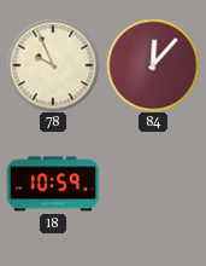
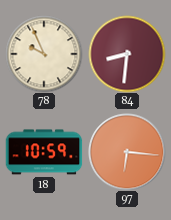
84: 12:07 -> 8:31
97: none -> 6:16
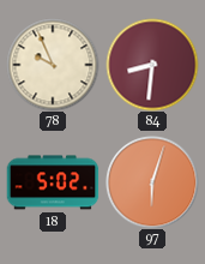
18: 10:59 -> 5:02
97: 6:16 -> 6:03
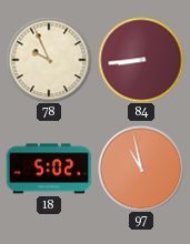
84: 8:31 -> 8:44
97: 6:03 -> 10:58
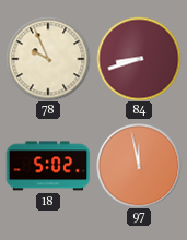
84: 8:44 -> 8:42
97: 10:58 -> 11:58
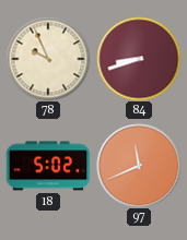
97: 11:58 -> 11:41
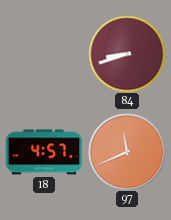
78: 9:56 -> none
18: 5:02 -> 4:57
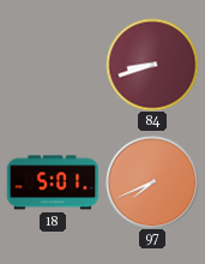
18: 4:57 -> 5:01
97: 11:41 -> 7:41
